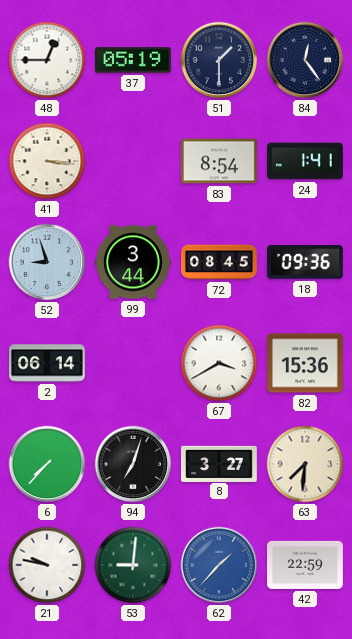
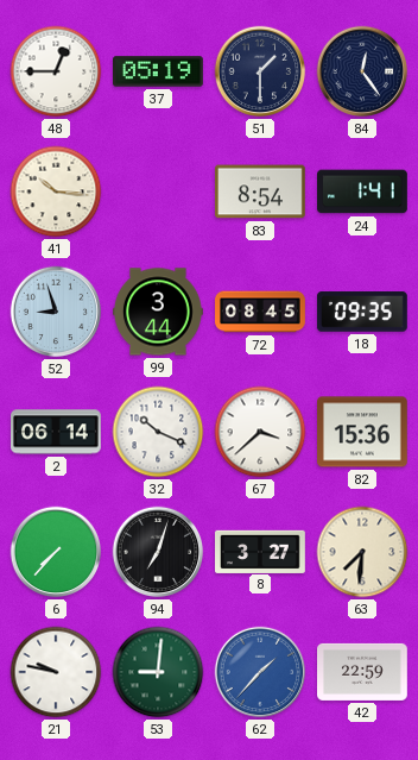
41: 3:16 -> 10:16
18: 09:36 -> 09:35
32: none -> 10:19
67: 3:40 -> 3:38
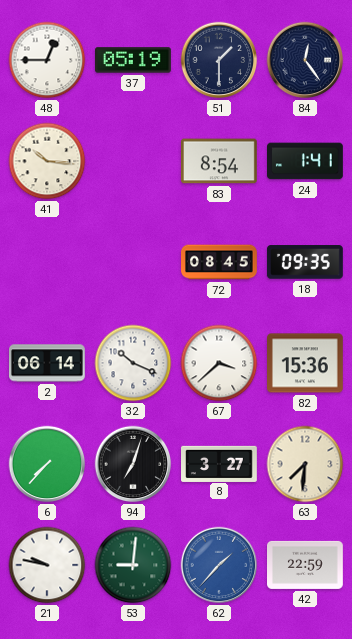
52: 8:57 -> none
99: 3:44 -> none
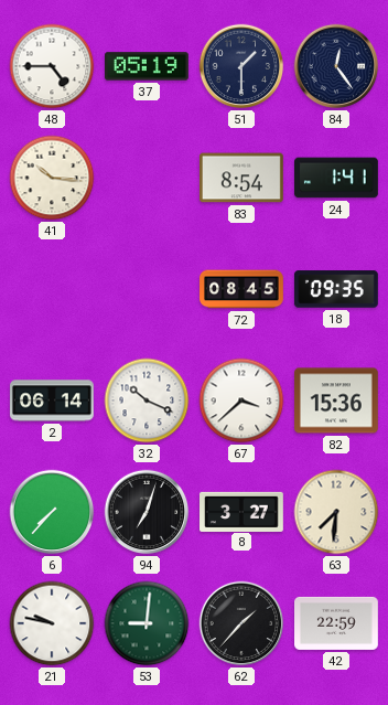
48: 12:45 -> 4:45
62 dial: blue -> black
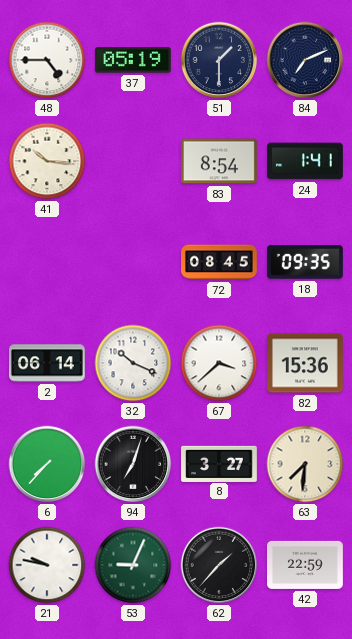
84: 12:24 -> 7:11
53: 9:01 -> 9:04
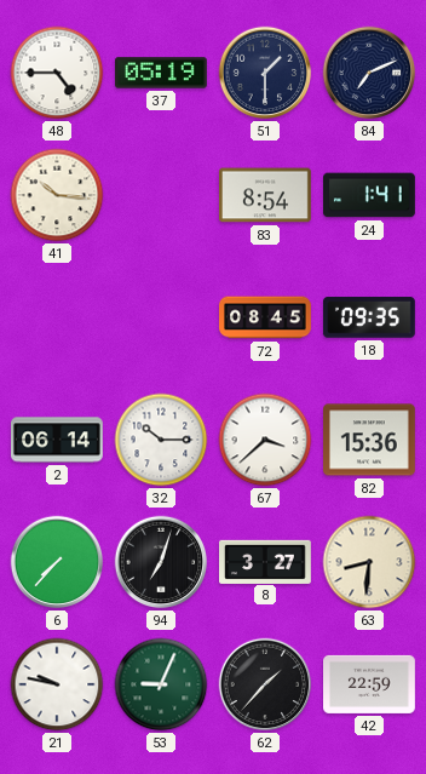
32: 10:19 -> 10:15
63: 7:31 -> 8:31
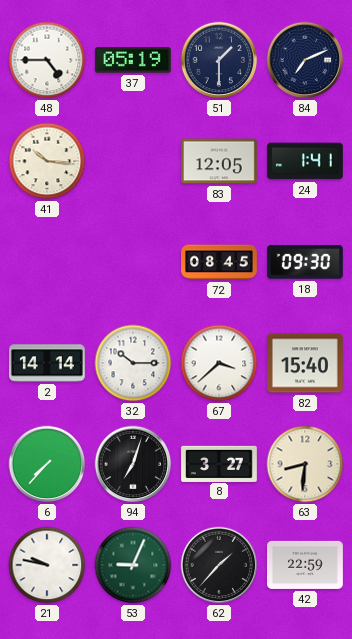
83: 8:54 -> 12:05
18: 09:35 -> 09:30
2: 06:14 -> 14:14
82: 15:36 -> 15:40
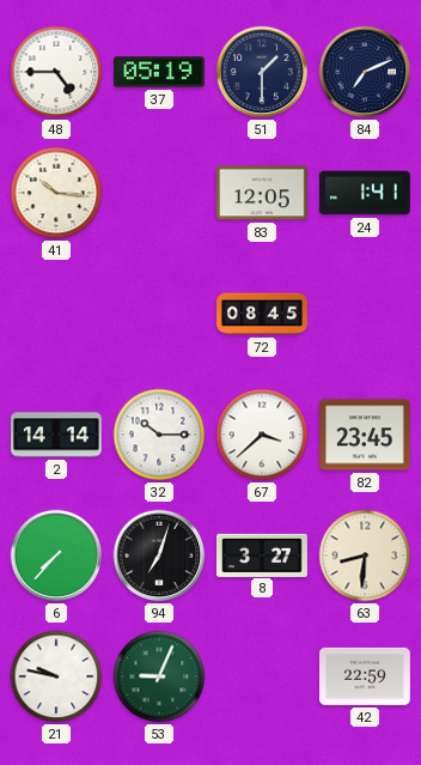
18: 09:30 -> none
82: 15:40 -> 23:45
62: 1:37 -> none
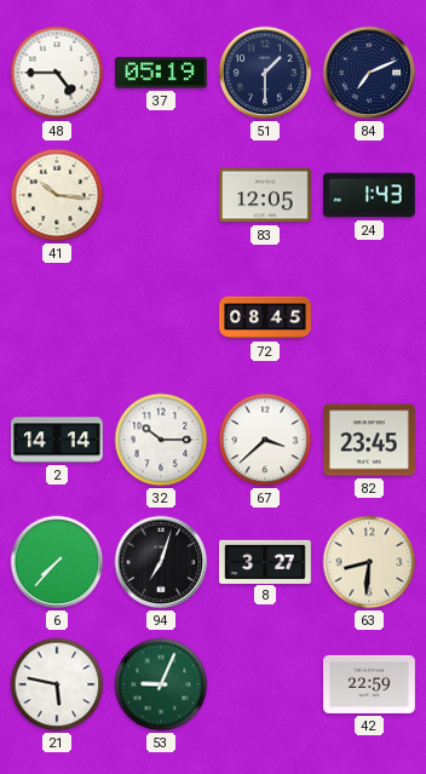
24: 1:41 -> 1:43
21: 9:47 -> 5:47
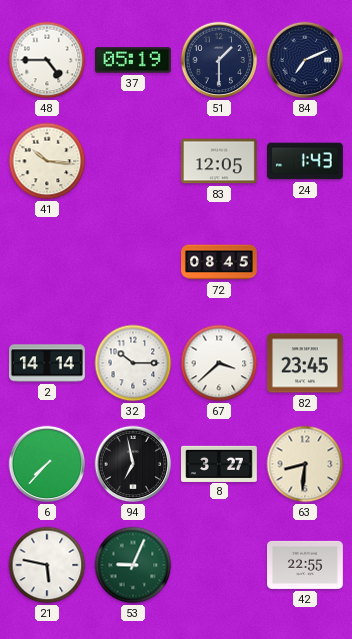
94: 7:03 -> 6:58
42: 22:59 -> 22:55
